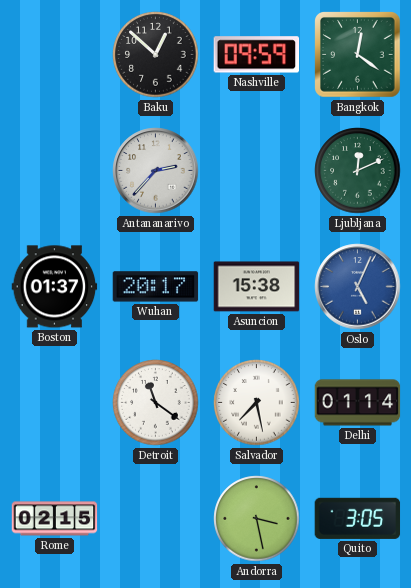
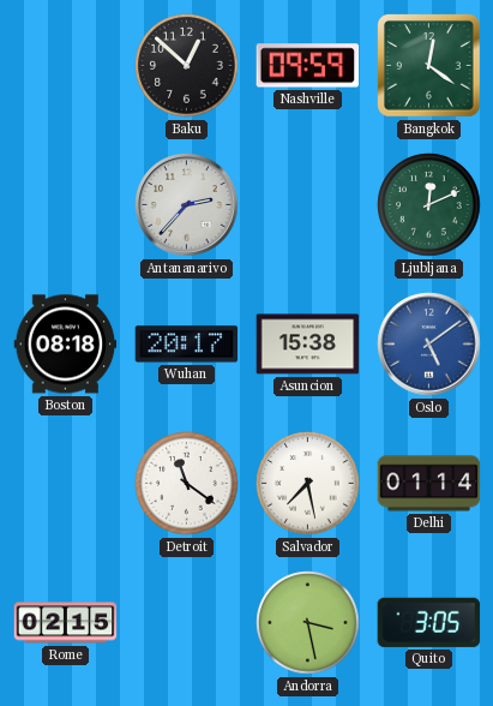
Boston: 01:37 -> 08:18
Oslo: 5:04 -> 5:09
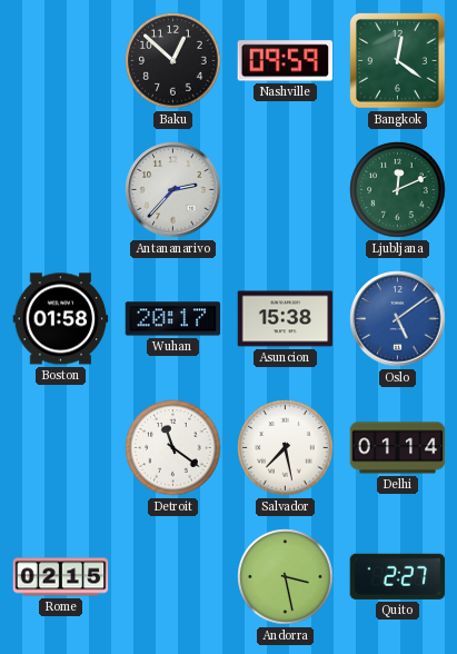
Boston: 08:18 -> 01:58
Quito: 3:05 -> 2:27
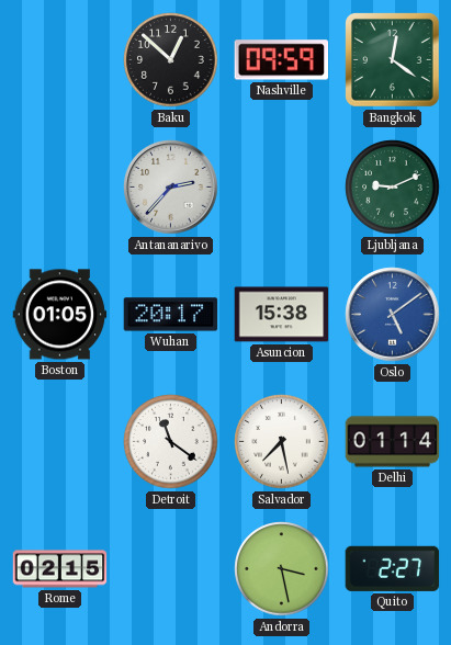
Ljubljana: 12:11 -> 9:11
Boston: 01:58 -> 01:05
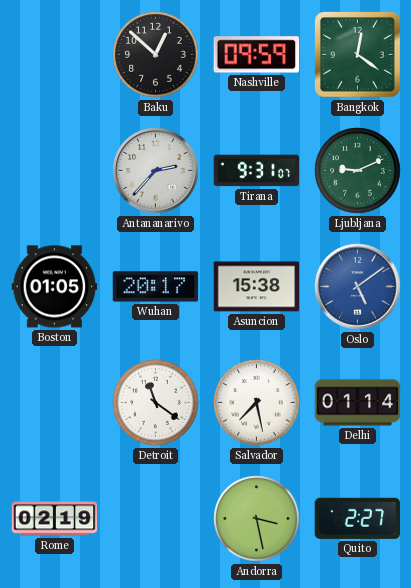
Tirana: none -> 9:31
Rome: 02:15 -> 02:19
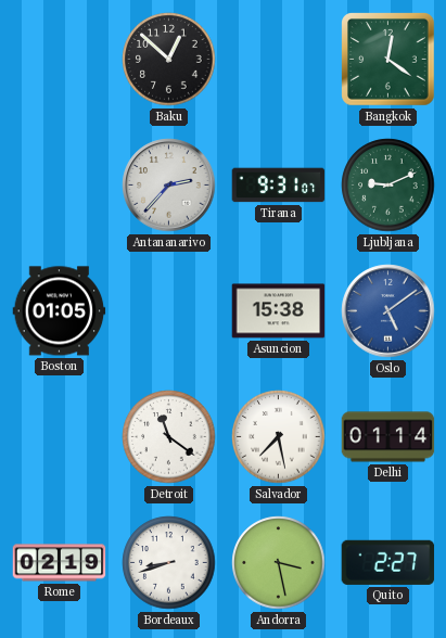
Nashville: 09:59 -> none
Wuhan: 20:17 -> none
Bordeaux: none -> 8:42
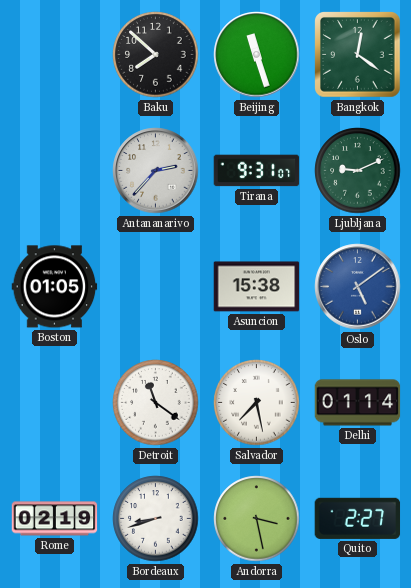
Baku: 12:52 -> 7:52
Beijing: none -> 11:27
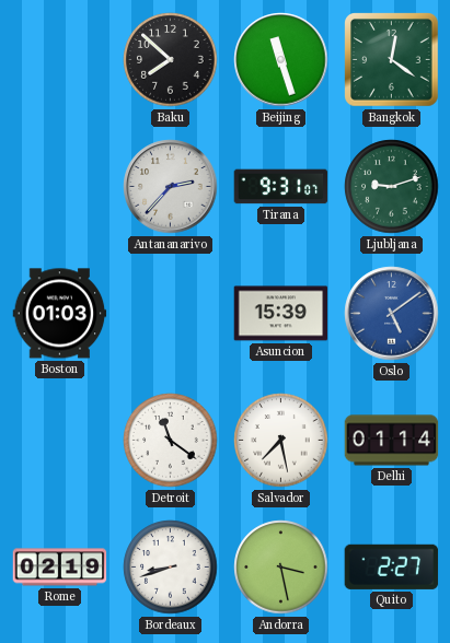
Ljubljana: 9:11 -> 9:12
Boston: 01:05 -> 01:03
Asuncion: 15:38 -> 15:39
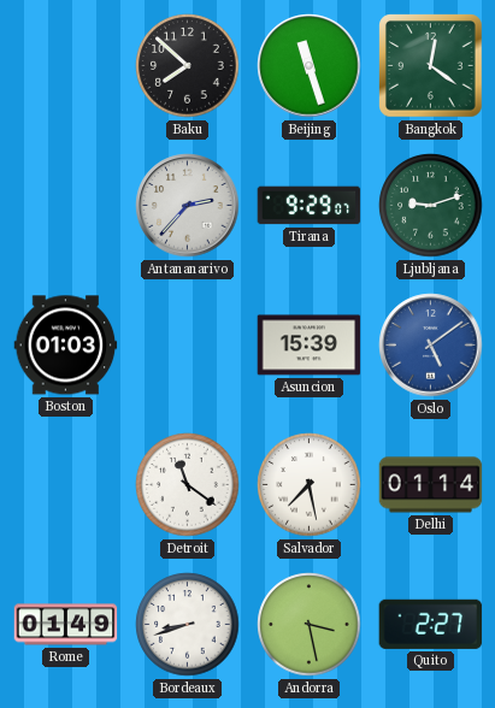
Tirana: 9:31 -> 9:29
Rome: 02:19 -> 01:49
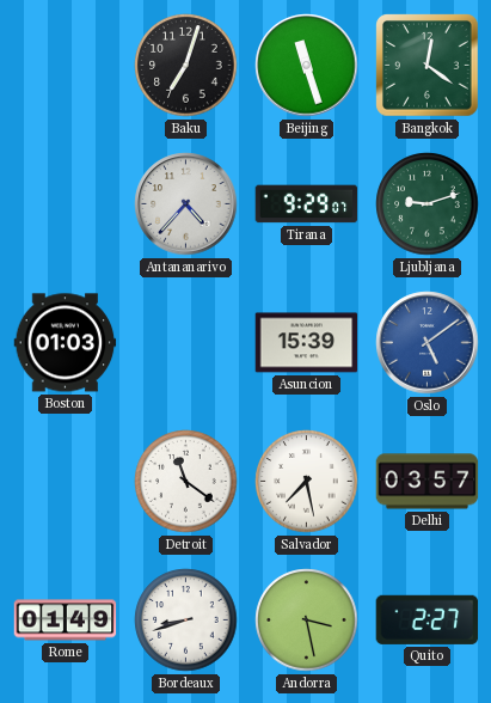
Baku: 7:52 -> 7:03
Antananarivo: 2:37 -> 4:37
Delhi: 01:14 -> 03:57
